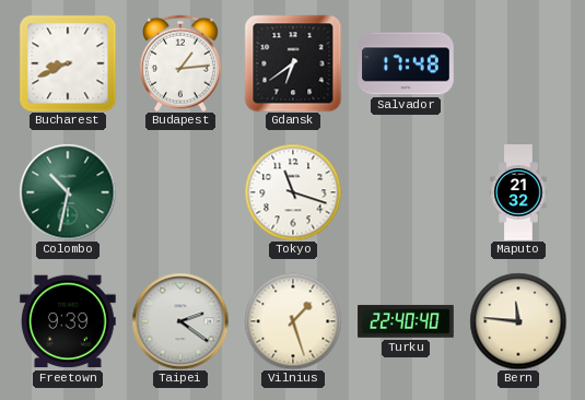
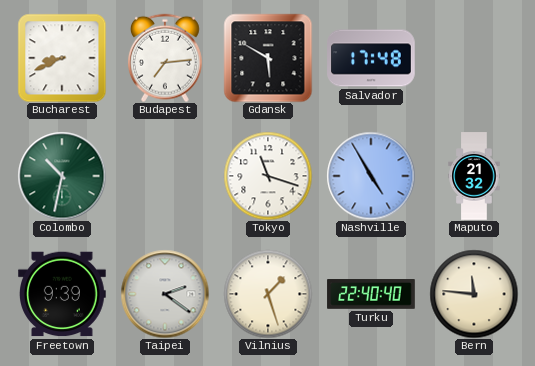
Budapest: 1:14 -> 7:14
Gdansk: 6:39 -> 5:50
Nashville: none -> 4:55
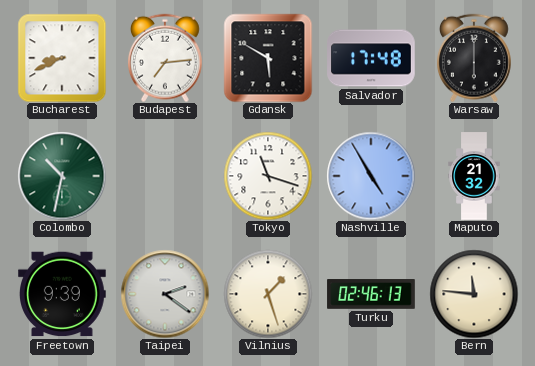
Warsaw: none -> 6:00
Turku: 22:40 -> 02:46
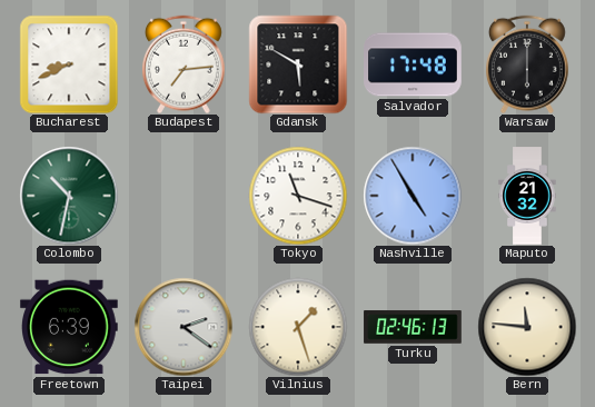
Freetown: 9:39 -> 6:39
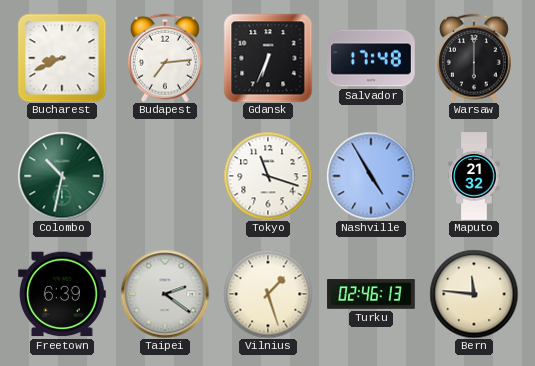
Gdansk: 5:50 -> 6:34
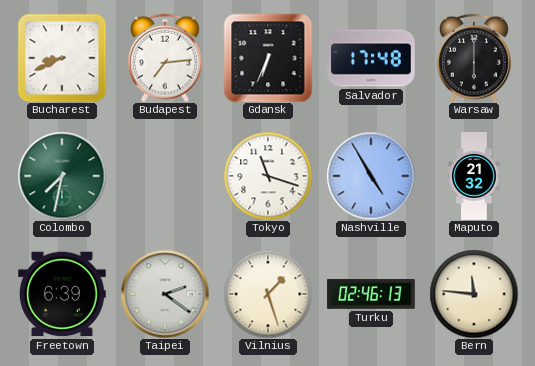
Colombo: 10:32 -> 7:32
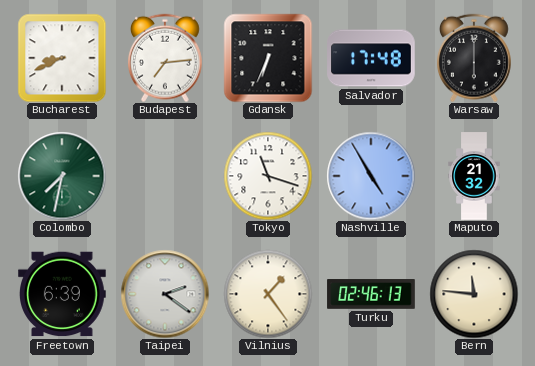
Vilnius: 1:27 -> 1:24
